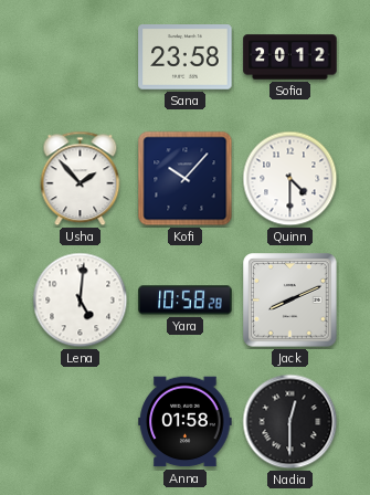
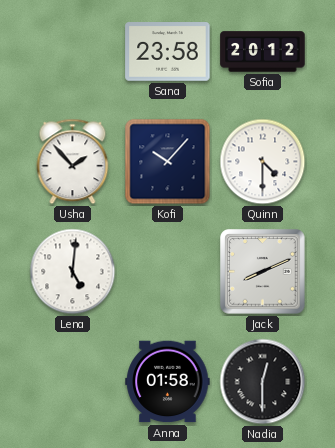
Yara: 10:58 -> none
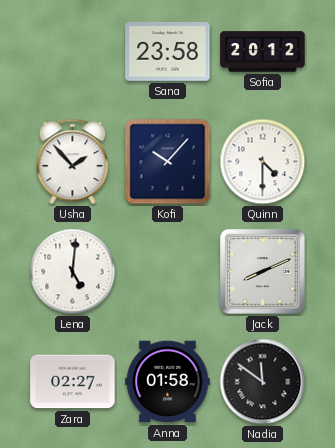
Zara: none -> 02:27
Nadia: 12:30 -> 11:51
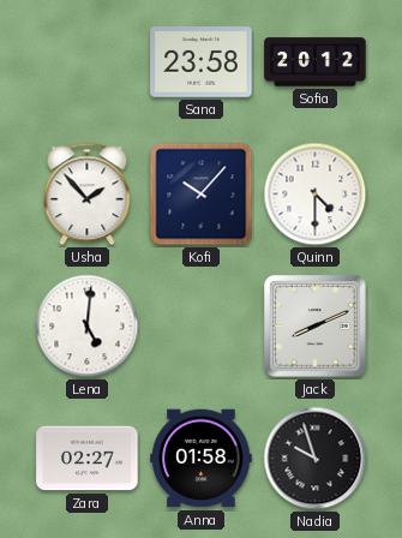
Nadia: 11:51 -> 9:57
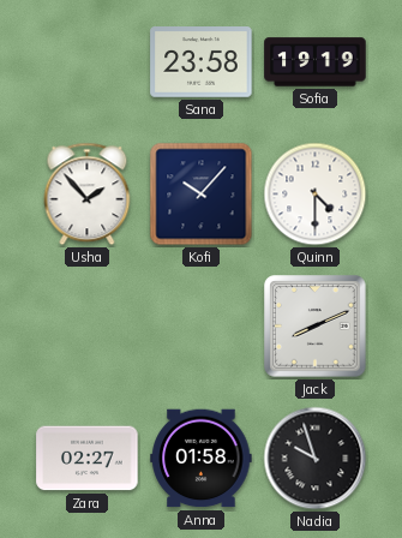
Sofia: 20:12 -> 19:19
Lena: 5:01 -> none
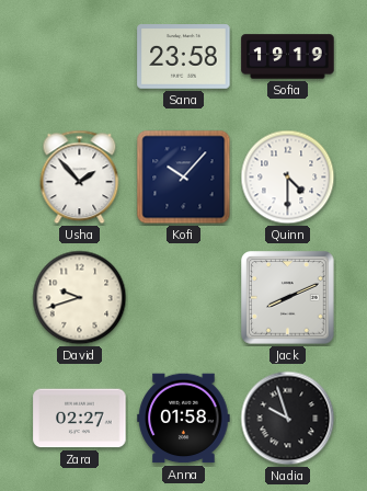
David: none -> 9:42
